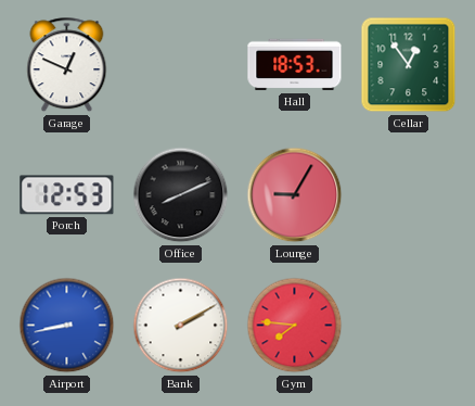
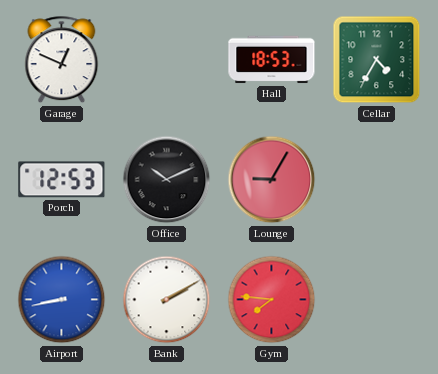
Cellar: 12:54 -> 4:35
Office: 8:11 -> 10:11
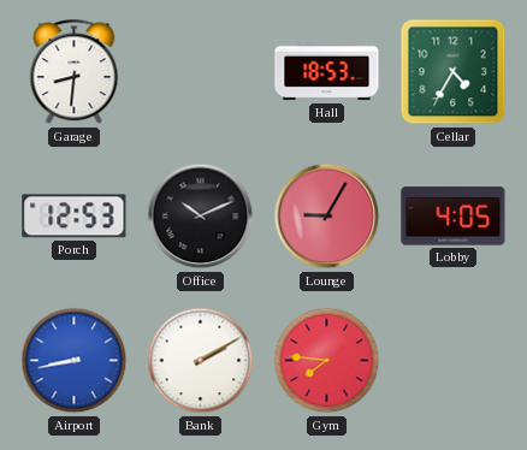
Garage: 12:49 -> 8:31
Lobby: none -> 4:05
